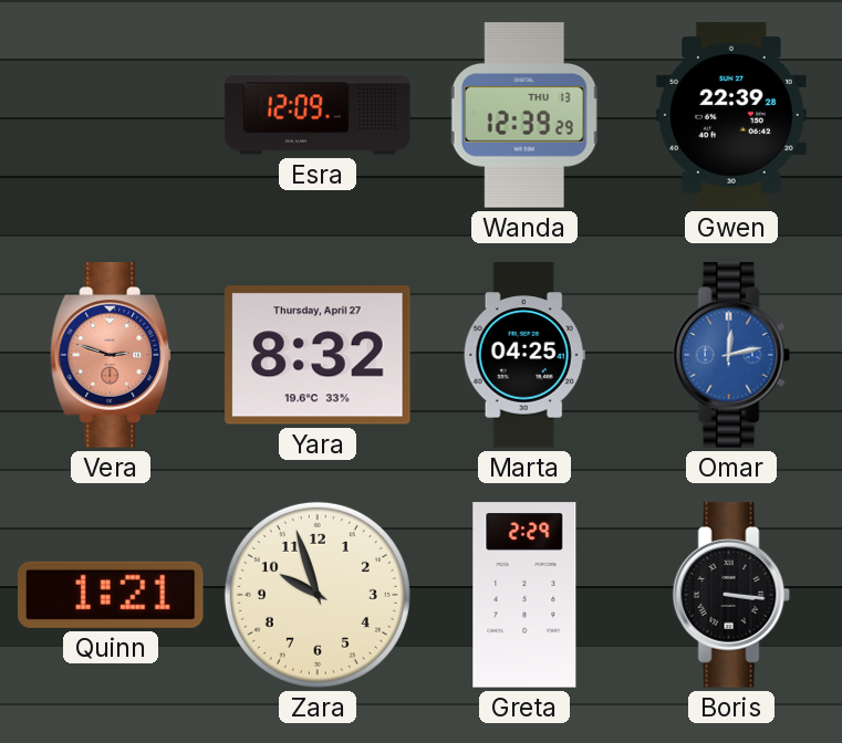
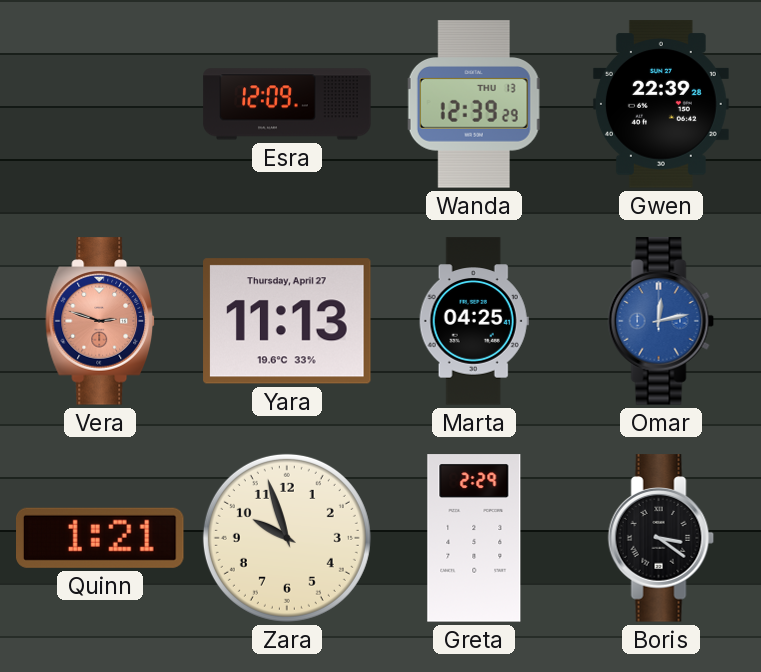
Yara: 8:32 -> 11:13
Boris: 3:16 -> 3:21
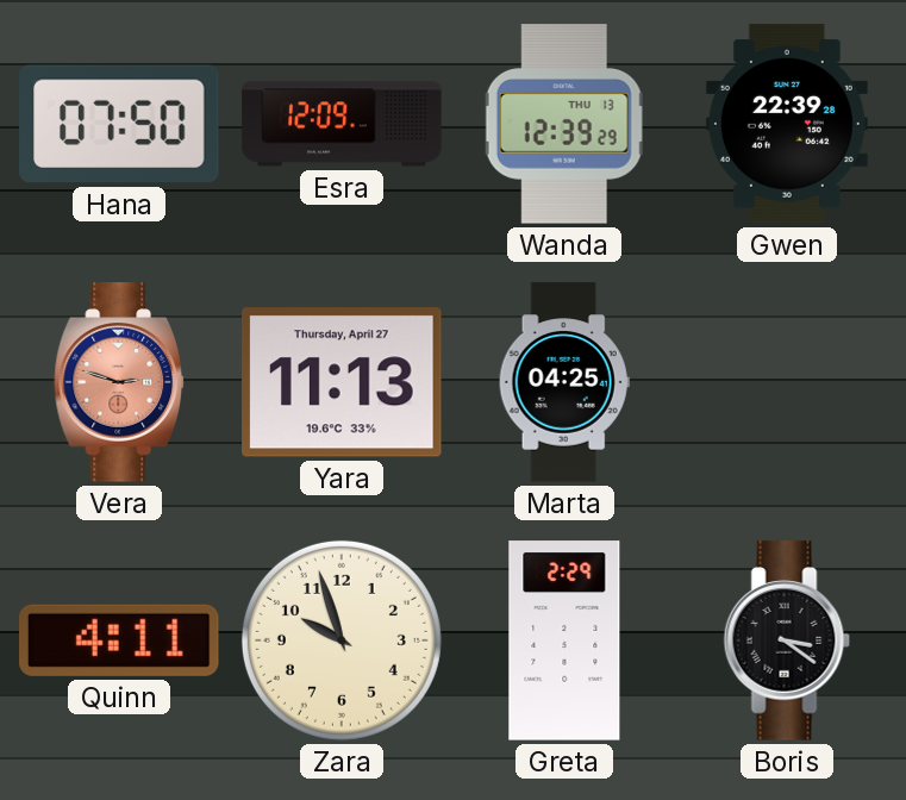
Hana: none -> 07:50
Omar: 12:13 -> none
Quinn: 1:21 -> 4:11
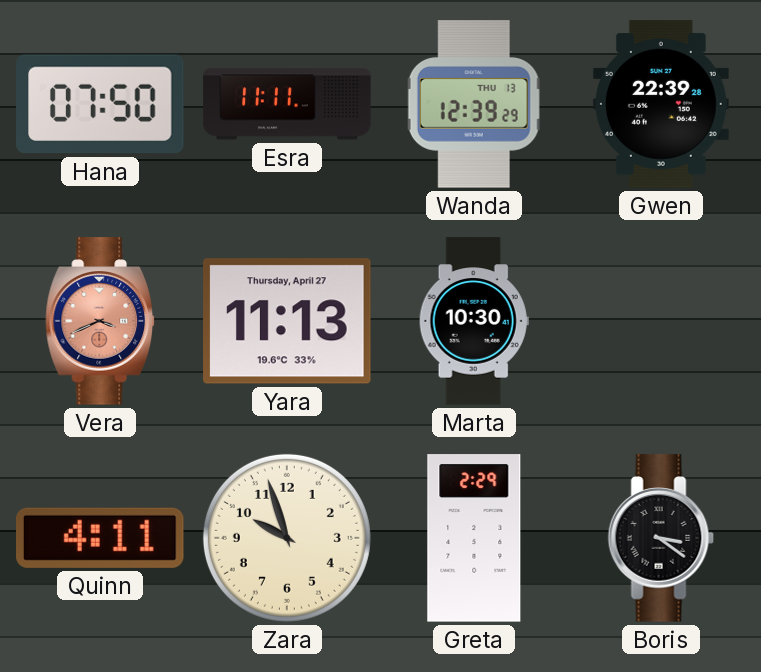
Esra: 12:09 -> 11:11
Vera: 2:48 -> 3:41
Marta: 04:25 -> 10:30
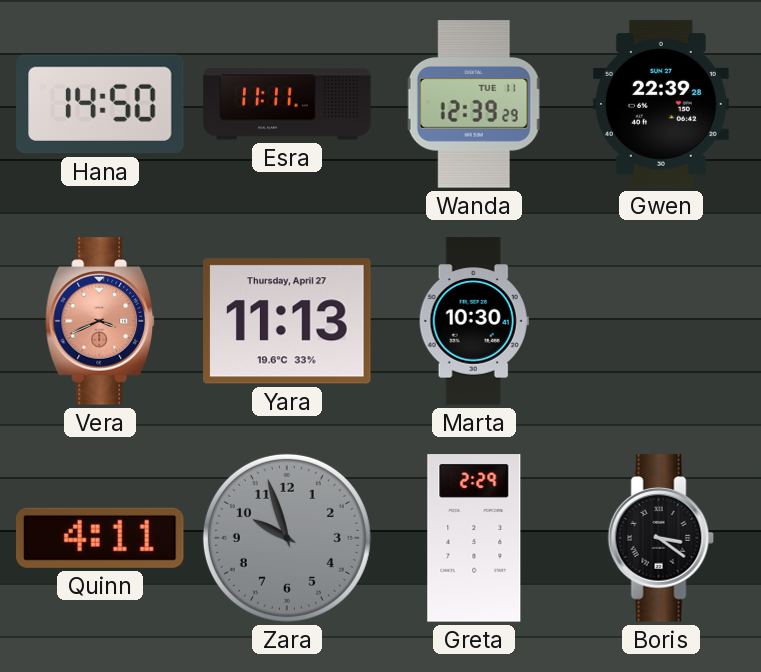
Hana: 07:50 -> 14:50
Wanda date: THU 13 -> TUE 11
Zara dial: cream -> grey
